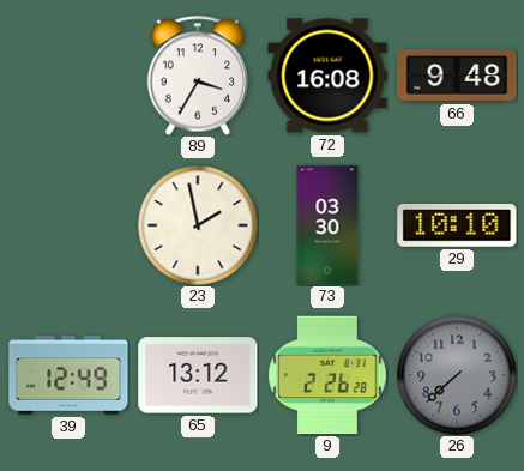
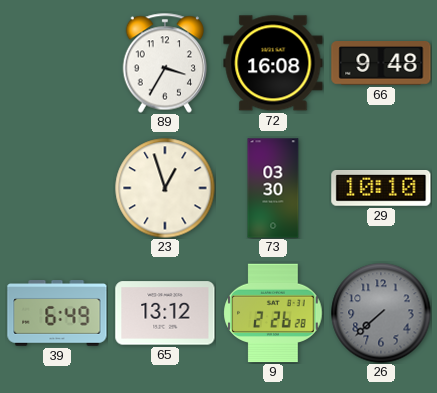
23: 1:58 -> 12:57
39: 12:49 -> 6:49
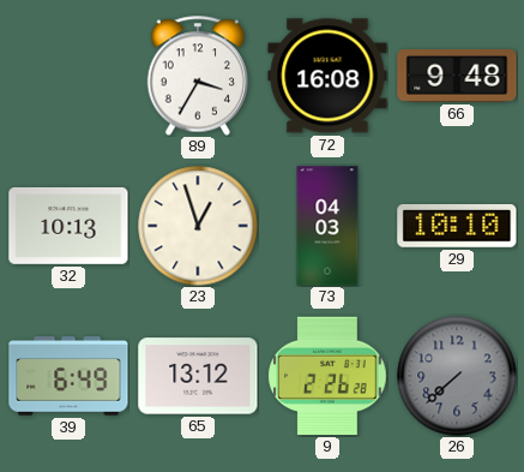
32: none -> 10:13
73: 03:30 -> 04:03
